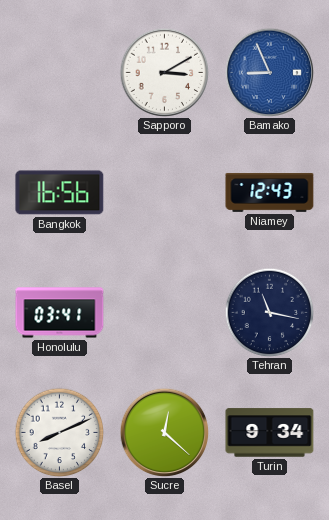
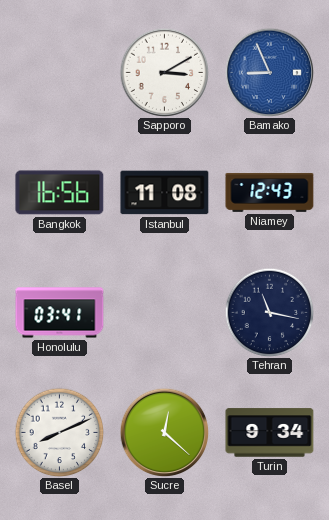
Istanbul: none -> 11:08
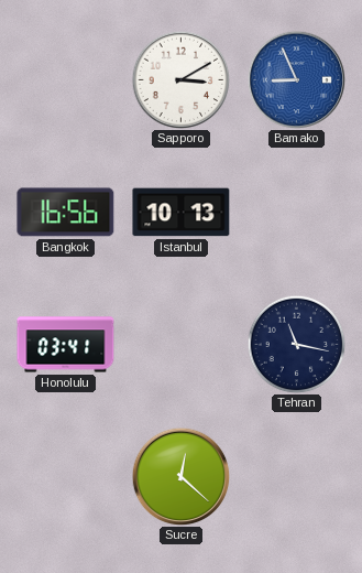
Istanbul: 11:08 -> 10:13
Niamey: 12:43 -> none
Basel: 8:11 -> none
Turin: 9:34 -> none
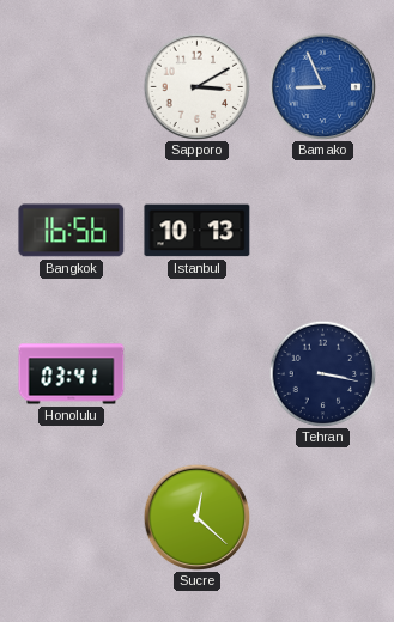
Tehran: 11:17 -> 3:17
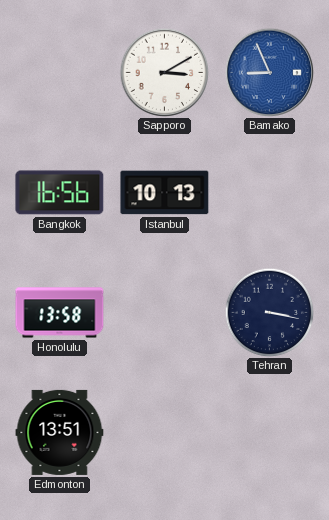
Honolulu: 03:41 -> 13:58
Edmonton: none -> 13:51
Sucre: 12:22 -> none
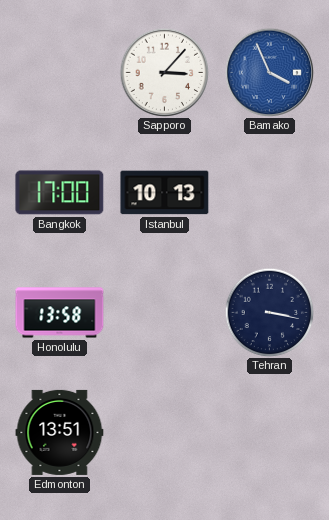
Sapporo: 3:10 -> 3:07
Bamako: 8:56 -> 3:56
Bangkok: 16:56 -> 17:00
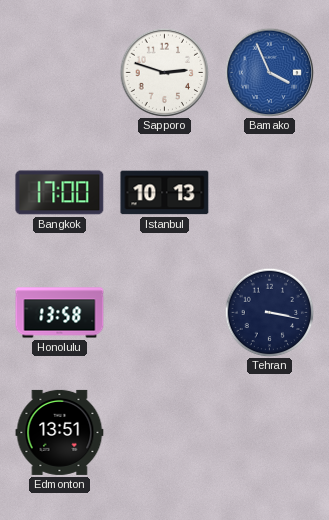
Sapporo: 3:07 -> 2:48
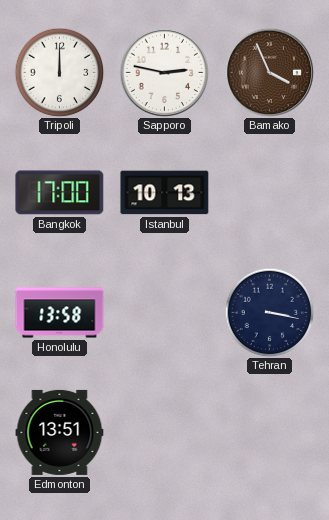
Tripoli: none -> 12:00
Sapporo: 2:48 -> 2:47
Bamako dial: blue -> brown
